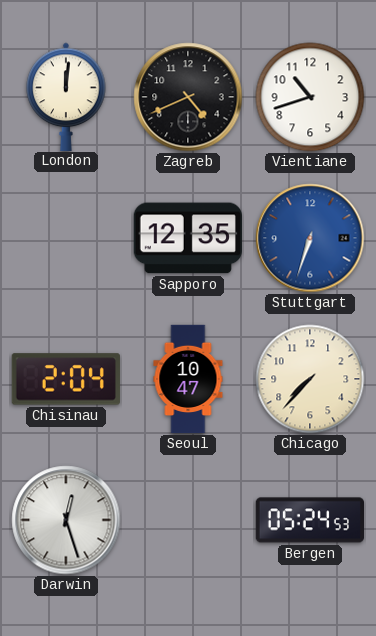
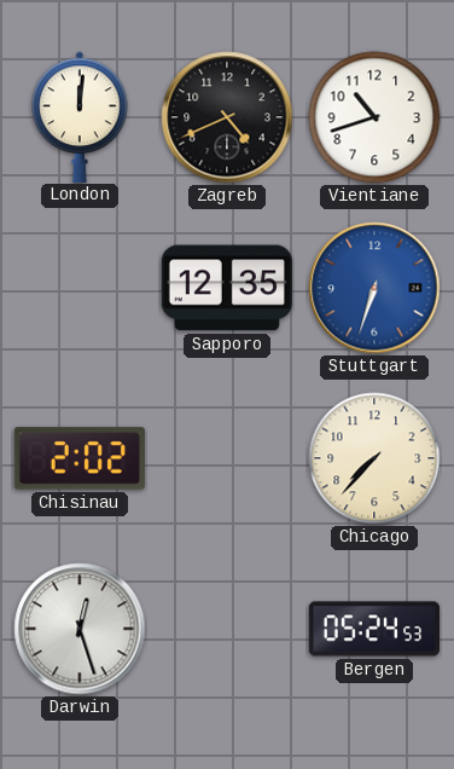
Chisinau: 2:04 -> 2:02
Seoul: 10:47 -> none
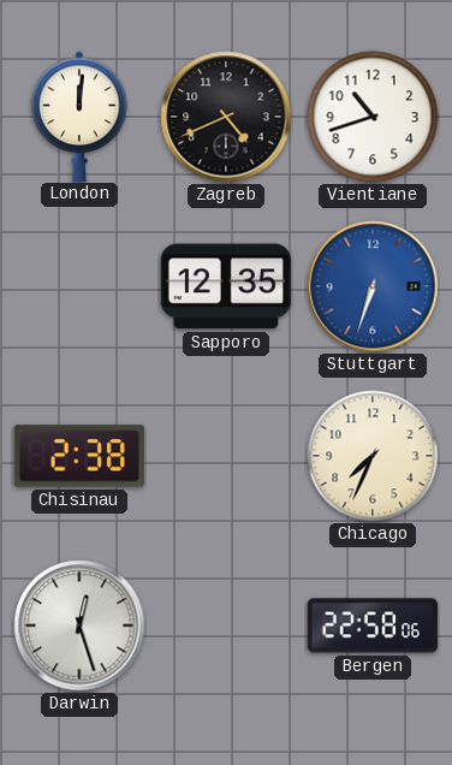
Chisinau: 2:02 -> 2:38
Chicago: 7:37 -> 7:34
Bergen: 05:24 -> 22:58
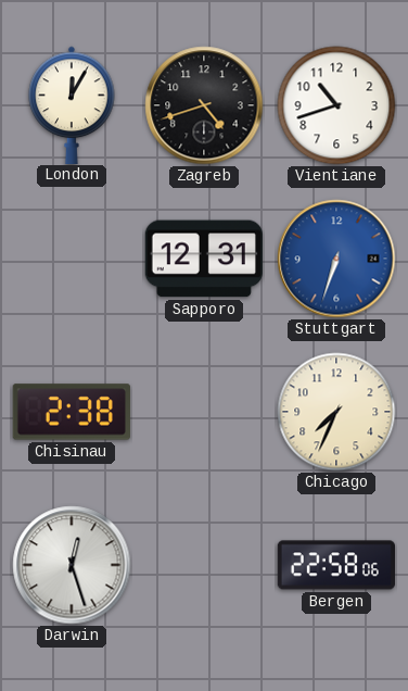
London: 12:01 -> 12:05
Zagreb: 4:41 -> 4:42
Sapporo: 12:35 -> 12:31
